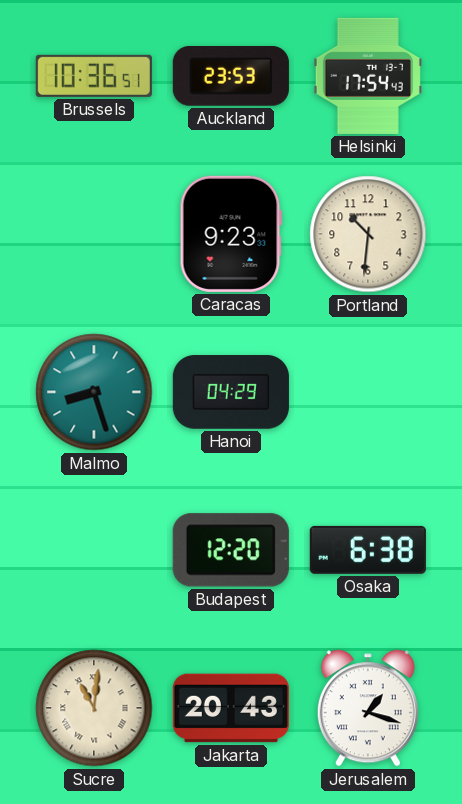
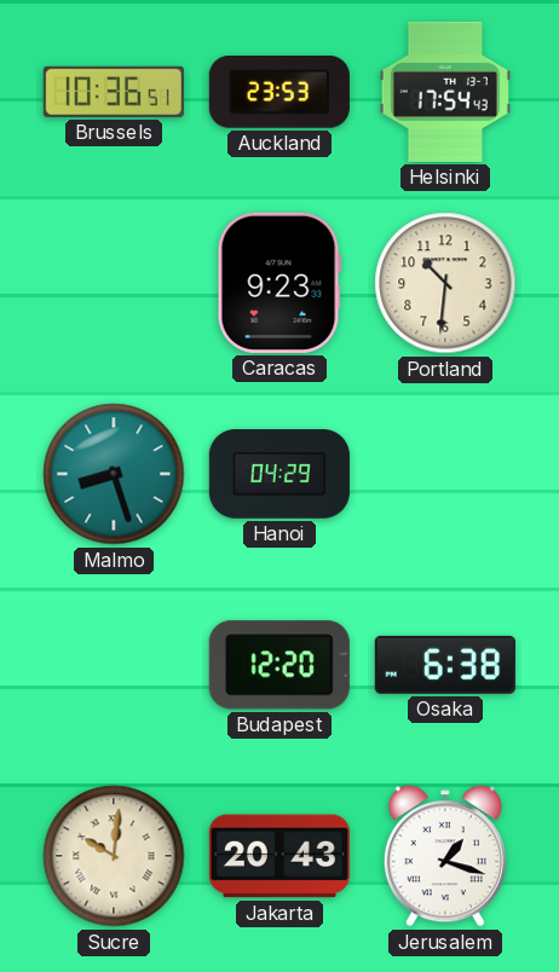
Sucre: 11:01 -> 10:01
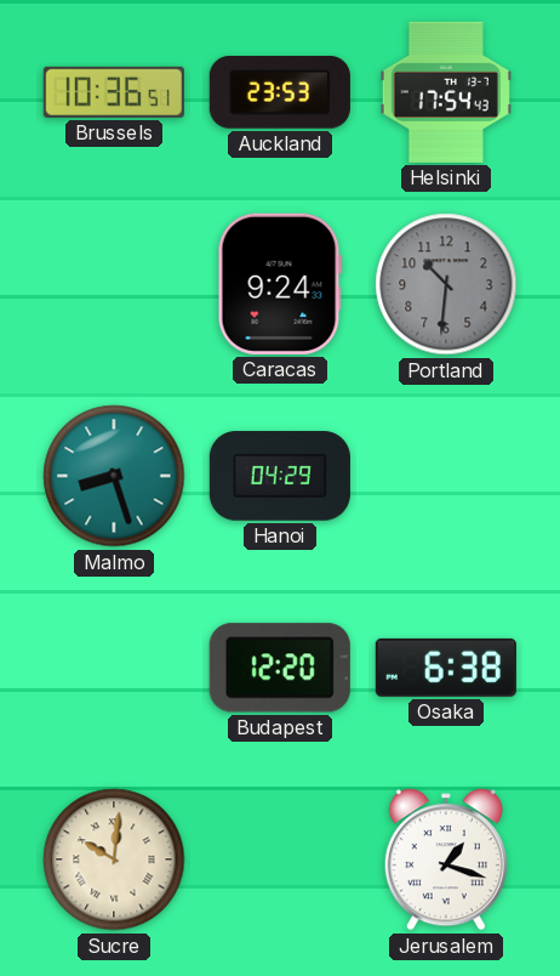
Caracas: 9:23 -> 9:24
Portland dial: cream -> grey
Jakarta: 20:43 -> none
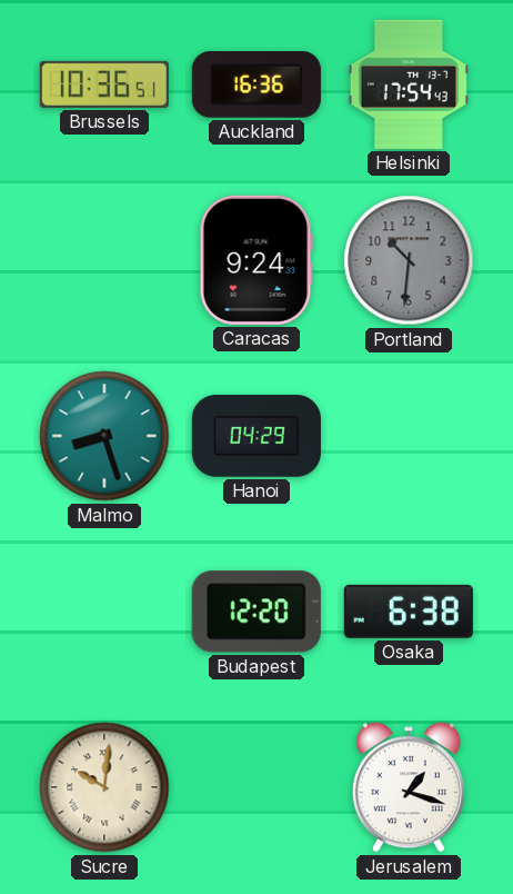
Auckland: 23:53 -> 16:36
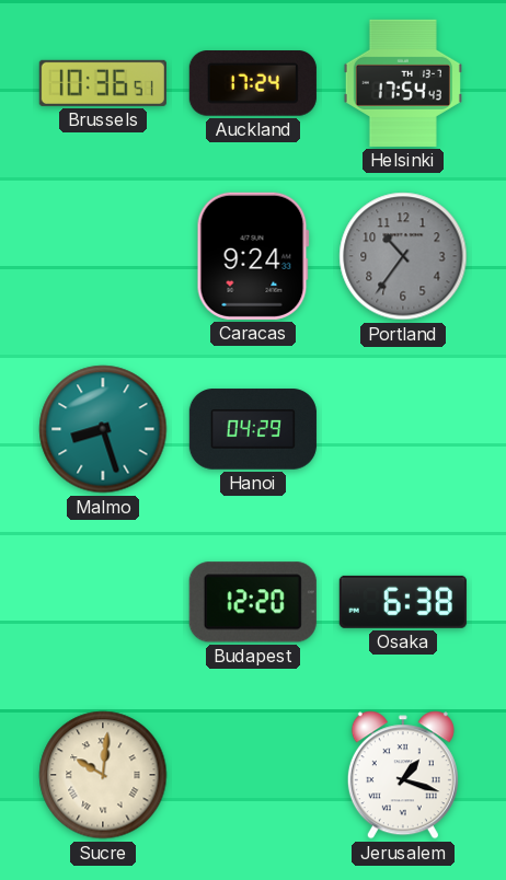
Auckland: 16:36 -> 17:24
Portland: 10:31 -> 10:36
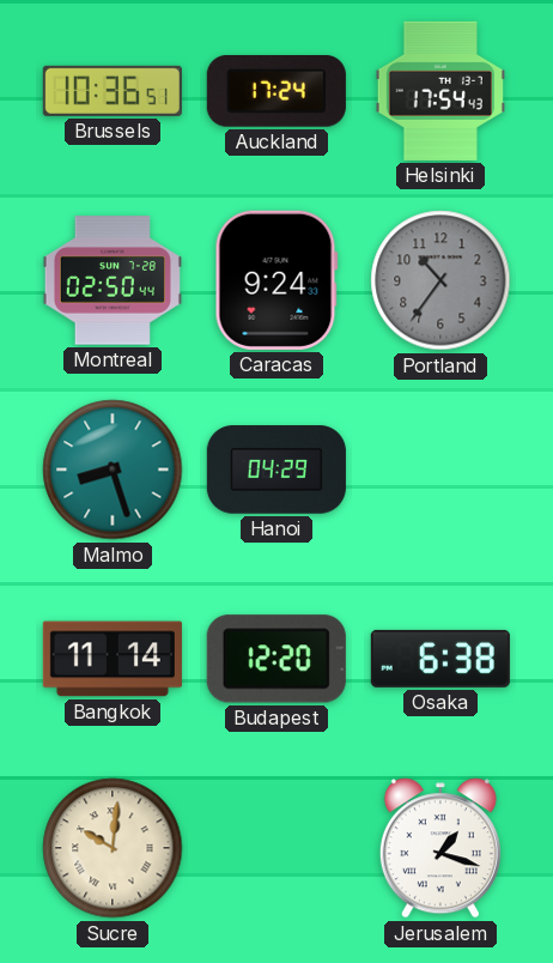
Montreal: none -> 02:50
Bangkok: none -> 11:14
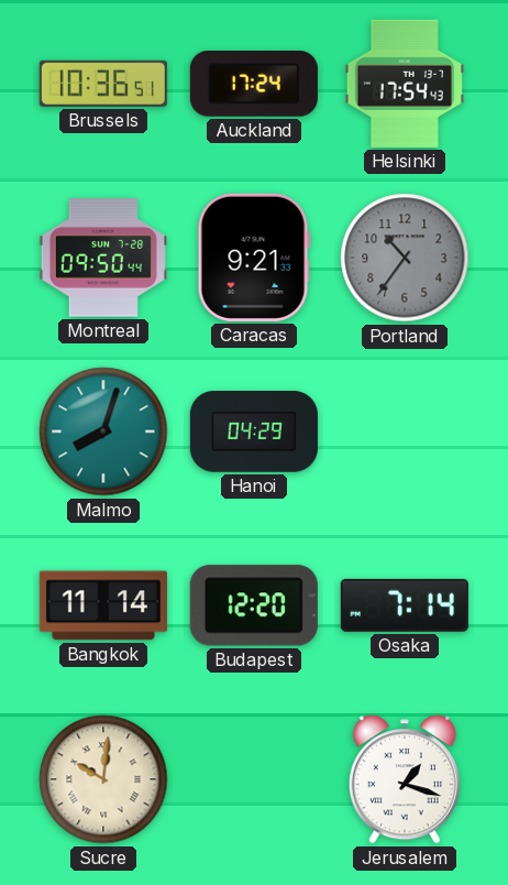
Montreal: 02:50 -> 09:50
Caracas: 9:24 -> 9:21
Malmo: 8:27 -> 8:03
Osaka: 6:38 -> 7:14
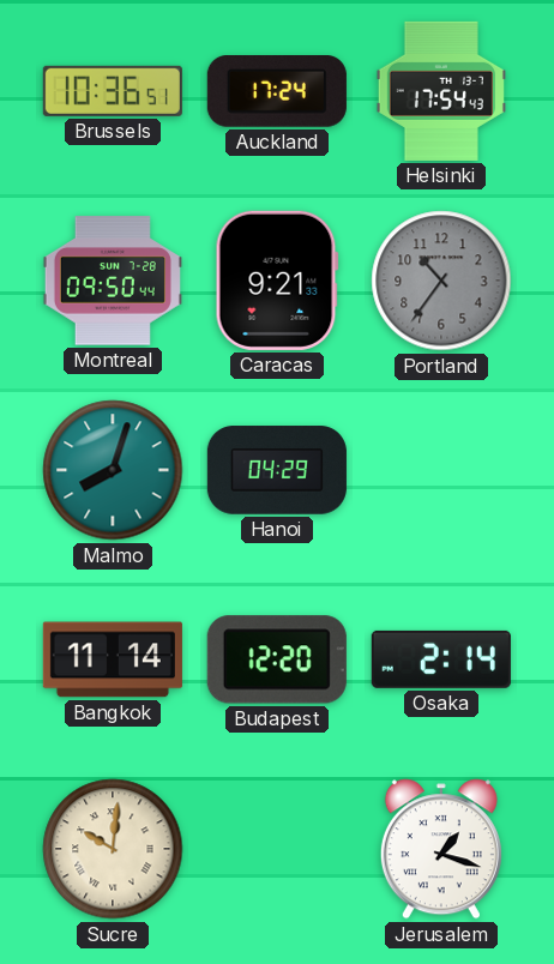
Osaka: 7:14 -> 2:14
